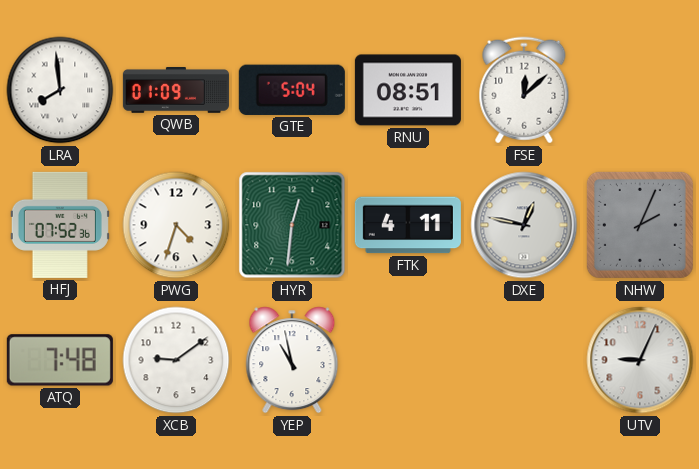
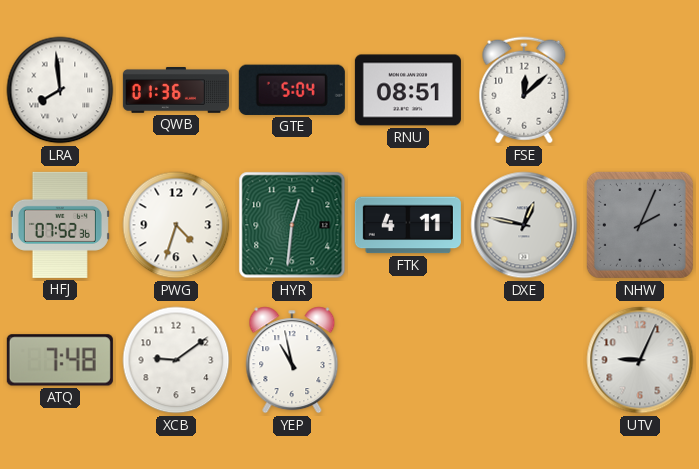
QWB: 01:09 -> 01:36
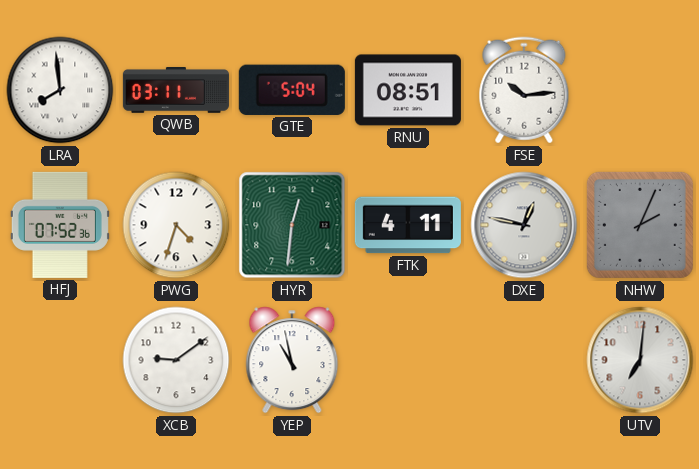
QWB: 01:36 -> 03:11
FSE: 12:08 -> 10:14
ATQ: 7:48 -> none
UTV: 9:04 -> 7:01
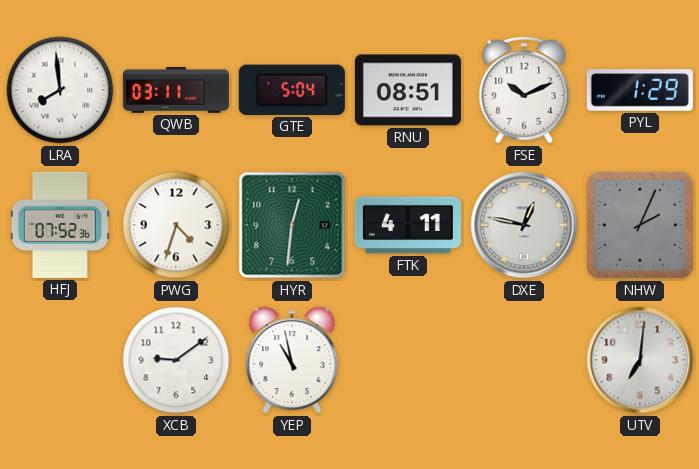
FSE: 10:14 -> 10:11
PYL: none -> 1:29
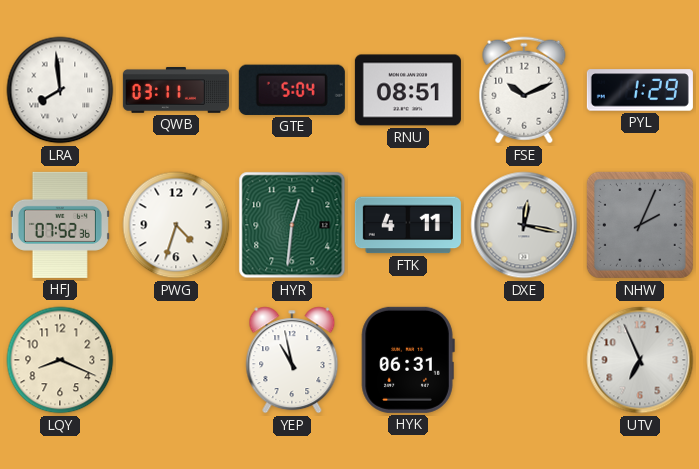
DXE: 12:47 -> 12:17
LQY: none -> 8:19
XCB: 9:09 -> none
HYK: none -> 06:31
UTV: 7:01 -> 6:56
